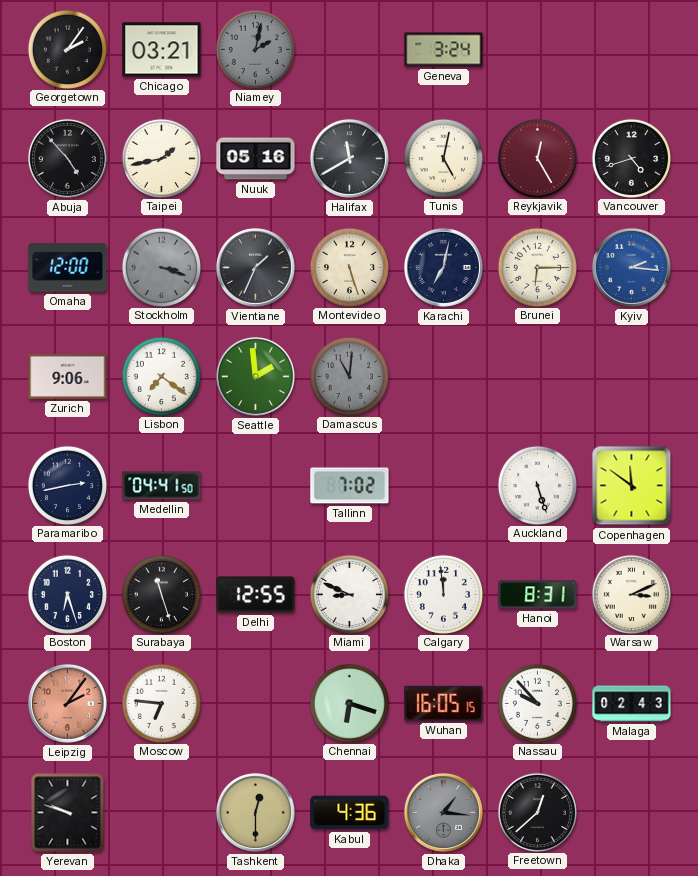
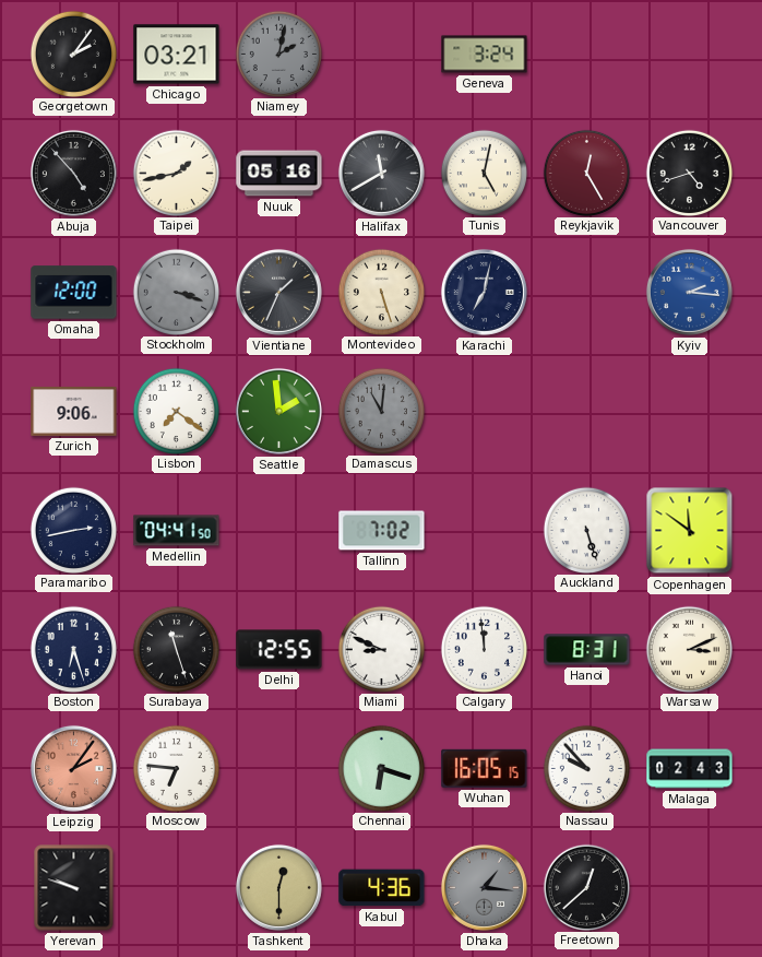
Brunei: 6:15 -> none
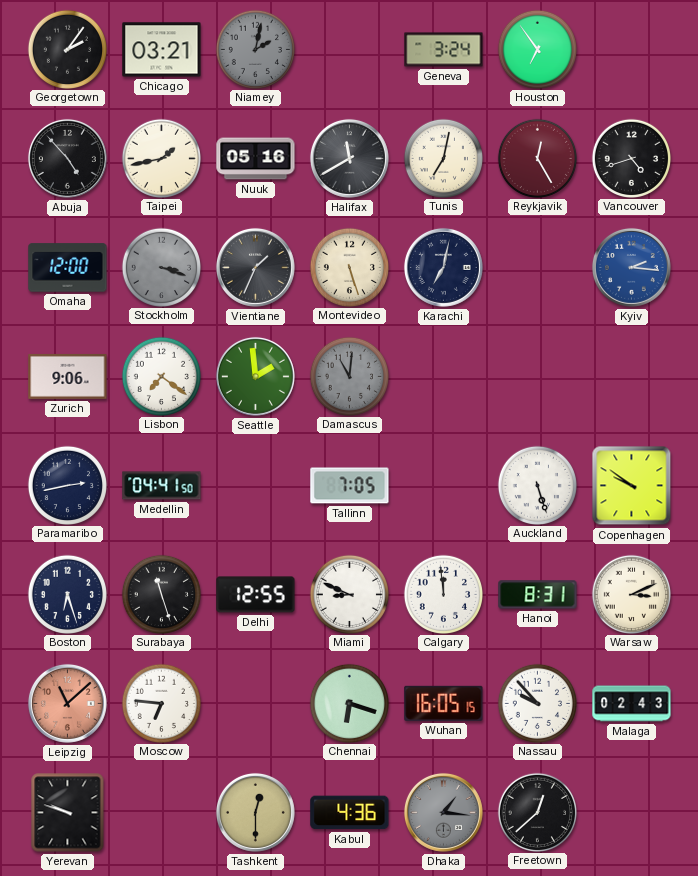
Houston: none -> 6:54
Tunis: 5:02 -> 7:02
Tallinn: 7:02 -> 7:05
Copenhagen: 11:51 -> 9:51
Leipzig: 2:06 -> 11:08
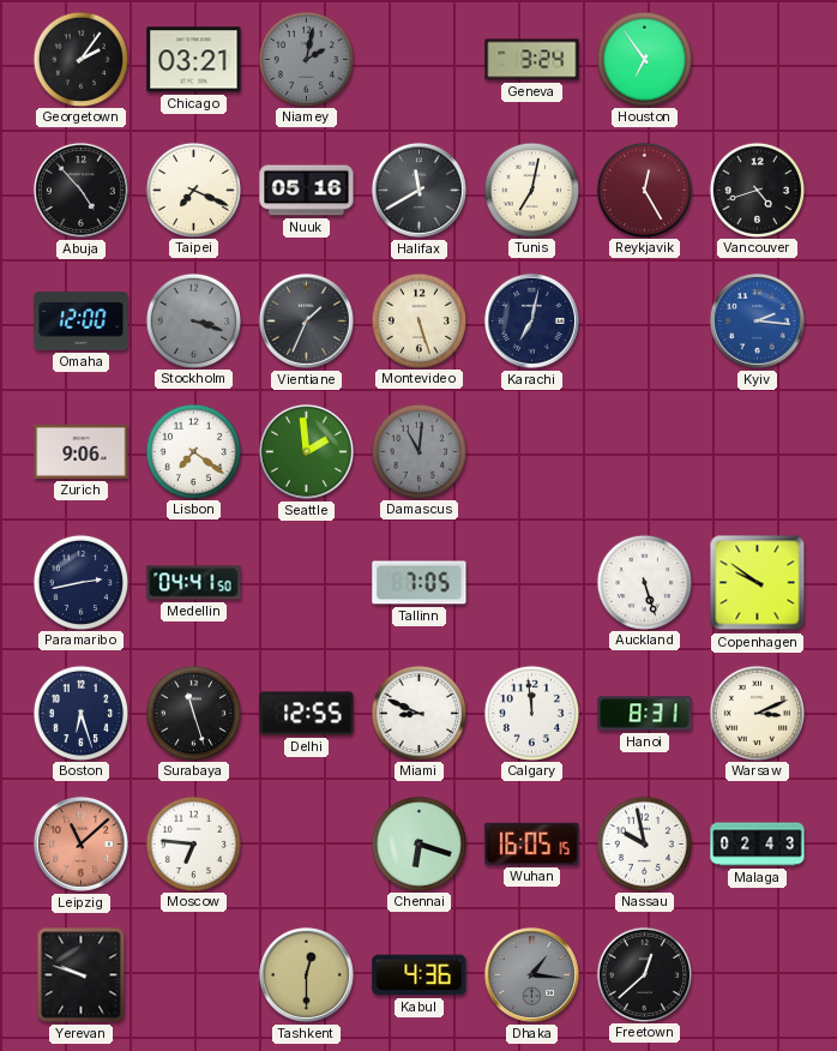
Taipei: 1:43 -> 7:19
Nassau: 9:53 -> 9:58
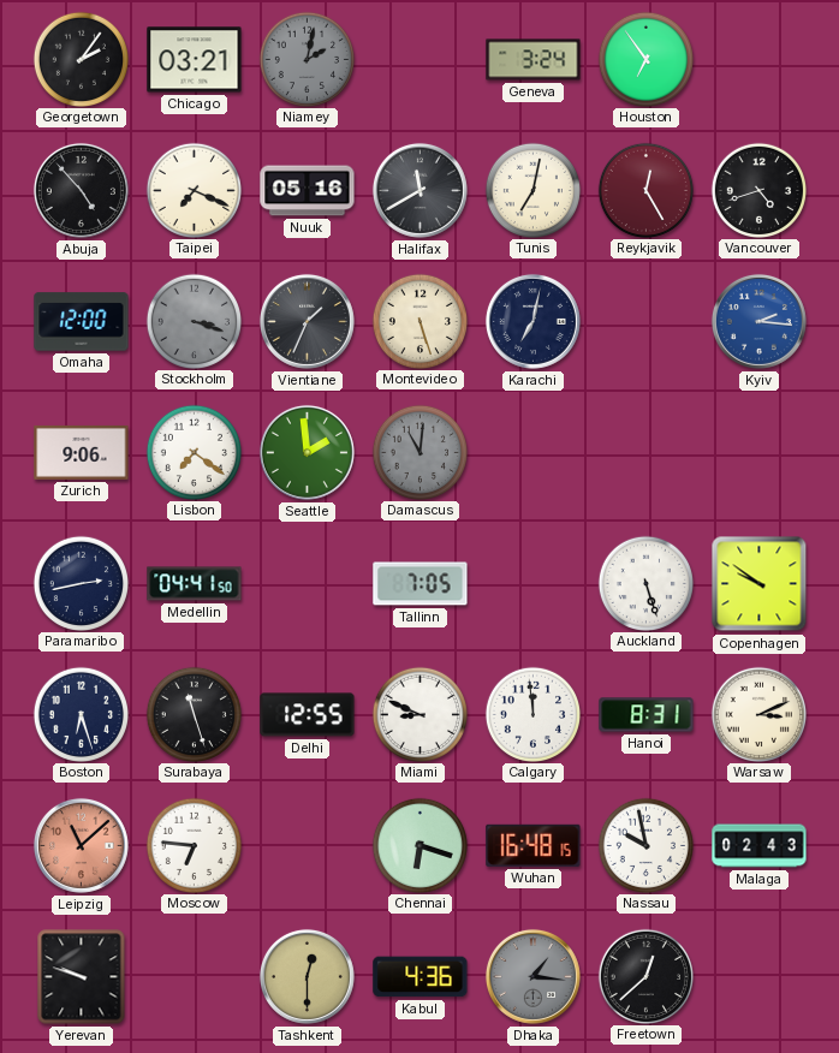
Wuhan: 16:05 -> 16:48
